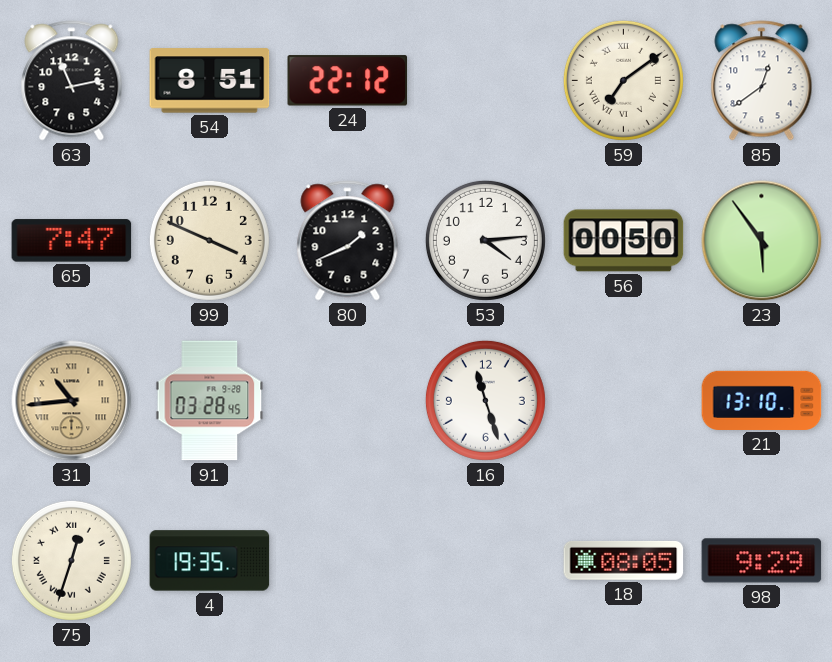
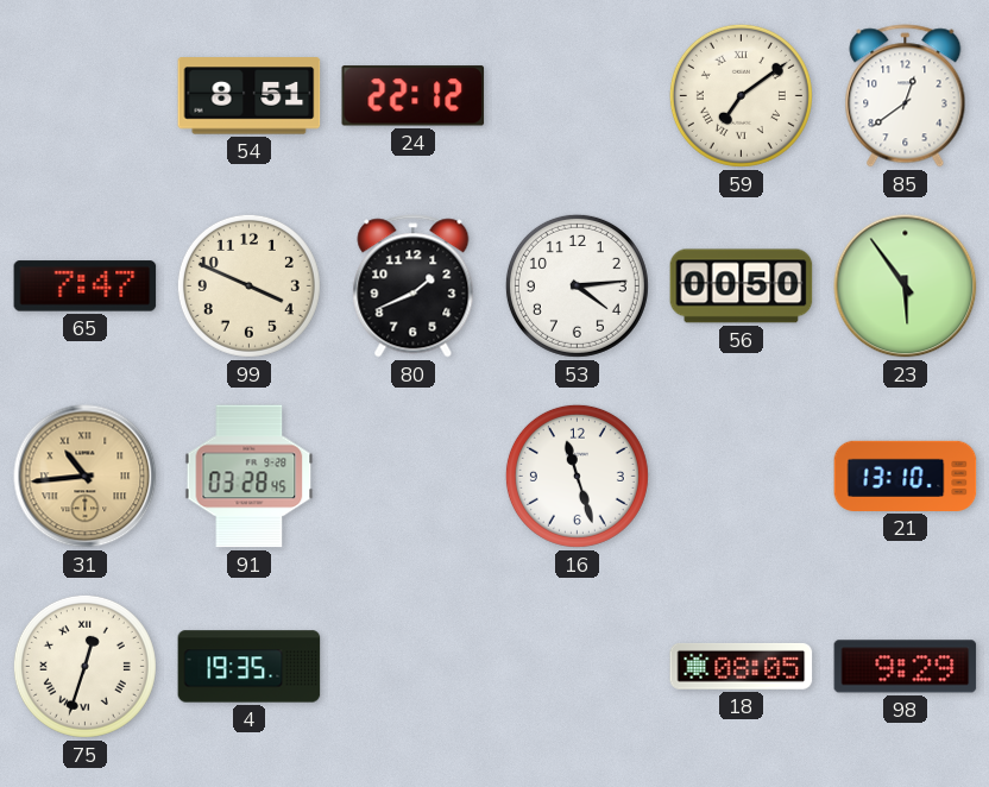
63: 11:13 -> none
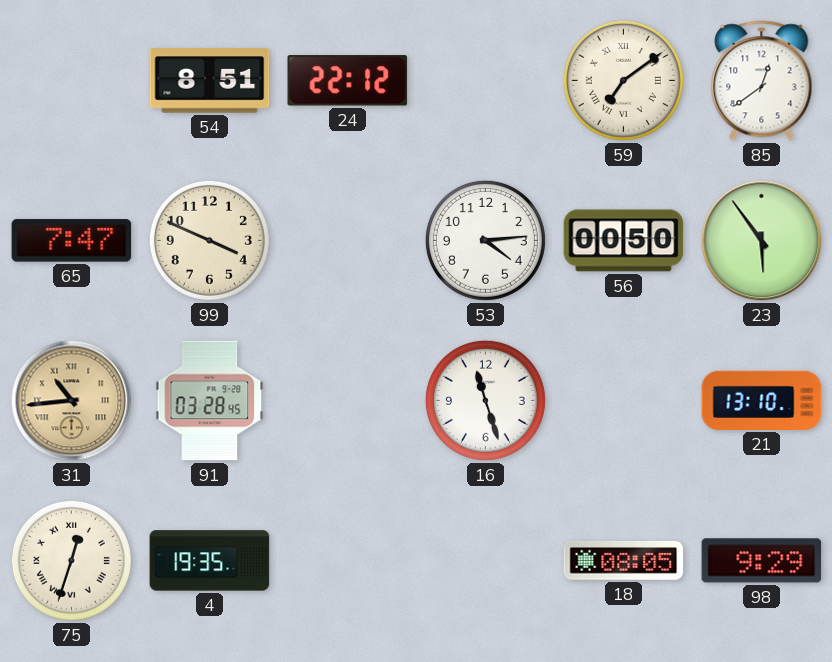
80: 1:41 -> none
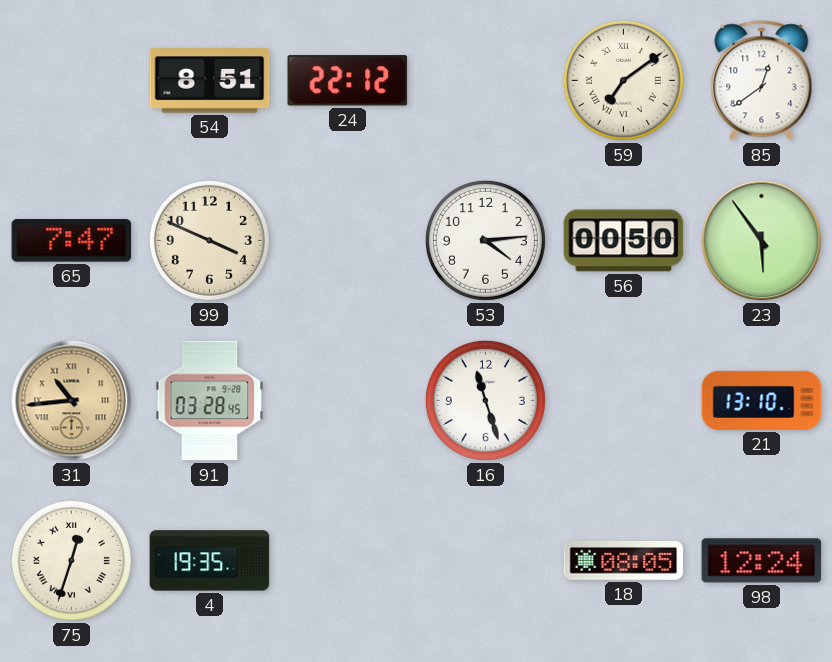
98: 9:29 -> 12:24
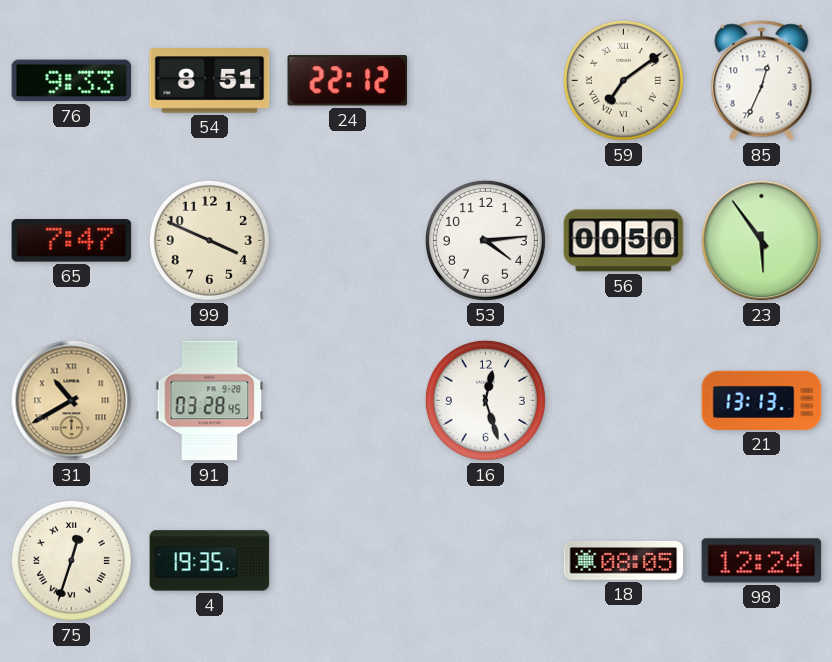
76: none -> 9:33
85: 12:39 -> 12:34
31: 10:44 -> 10:40
16: 11:27 -> 12:27
21: 13:10 -> 13:13
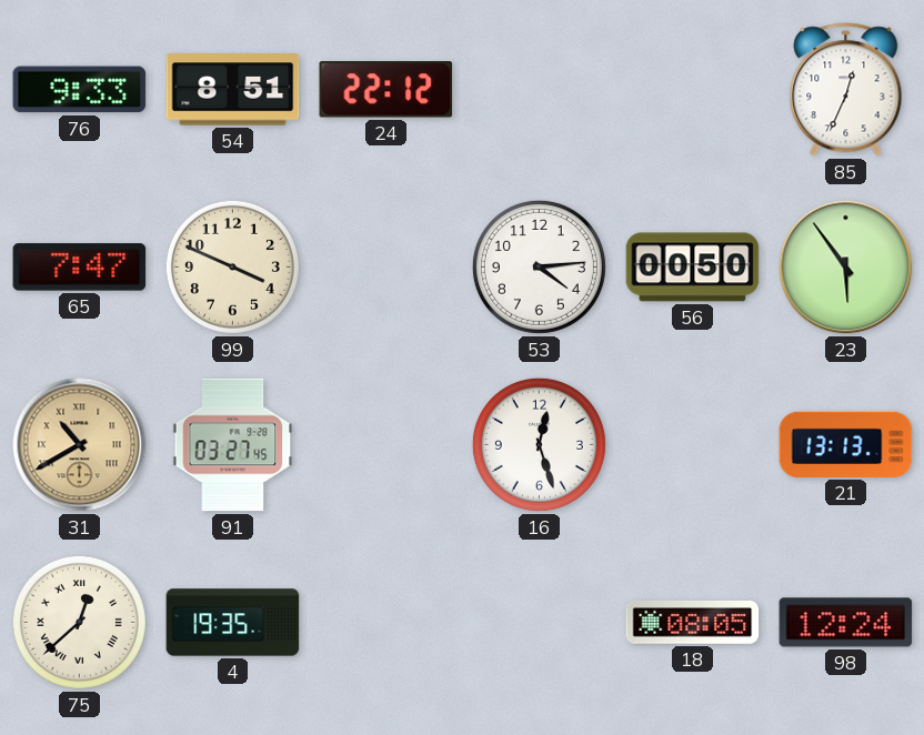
59: 7:09 -> none
91: 03:28 -> 03:27
75: 12:33 -> 12:38
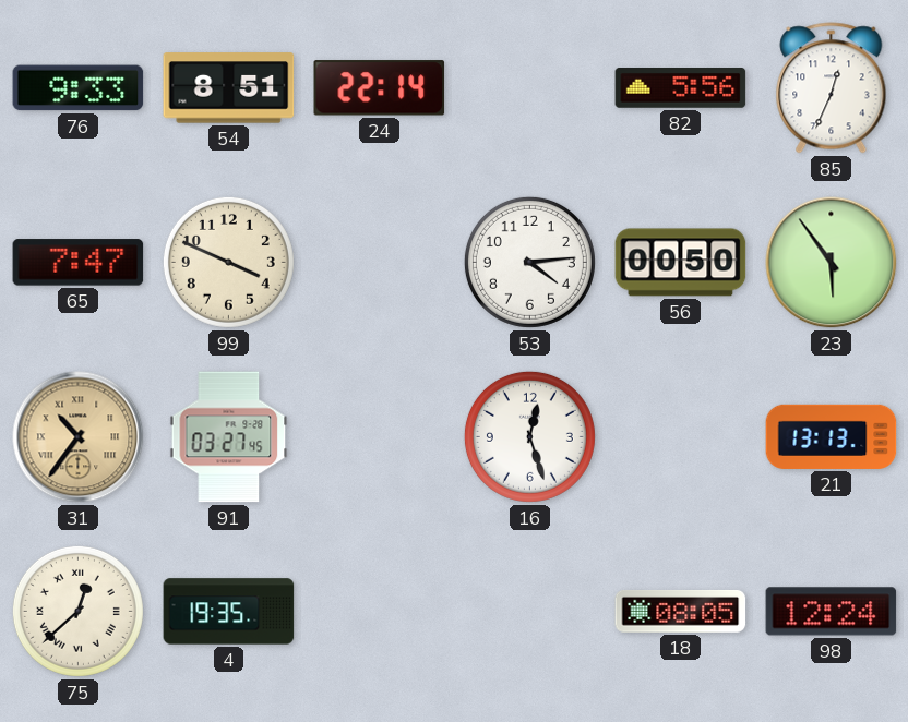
24: 22:12 -> 22:14
82: none -> 5:56
31: 10:40 -> 10:36
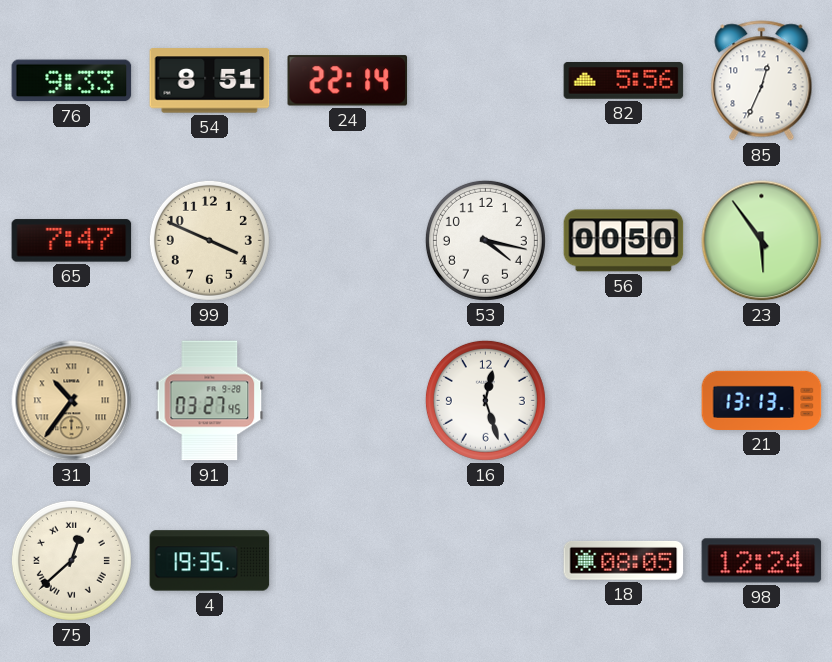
53: 4:14 -> 4:17
